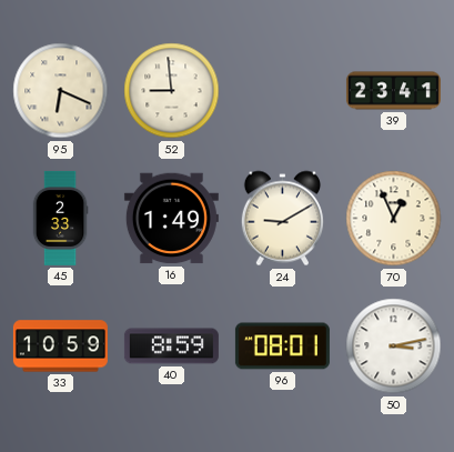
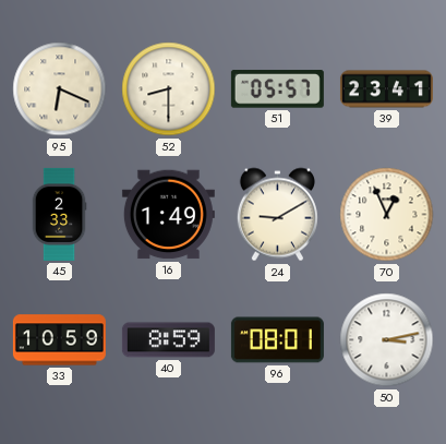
52: 8:59 -> 8:30
51: none -> 05:57
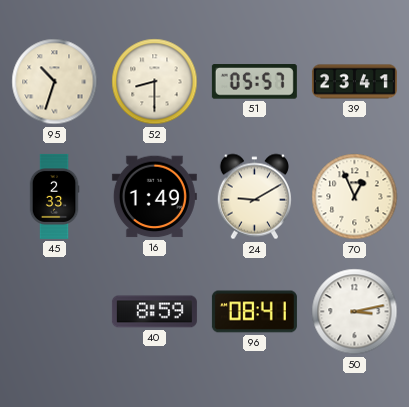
95: 6:19 -> 10:33
33: 10:59 -> none
96: 08:01 -> 08:41
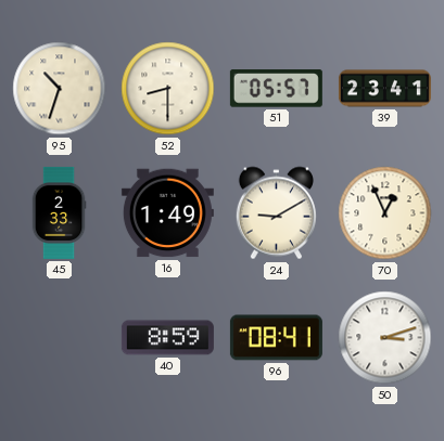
50: 3:13 -> 3:12
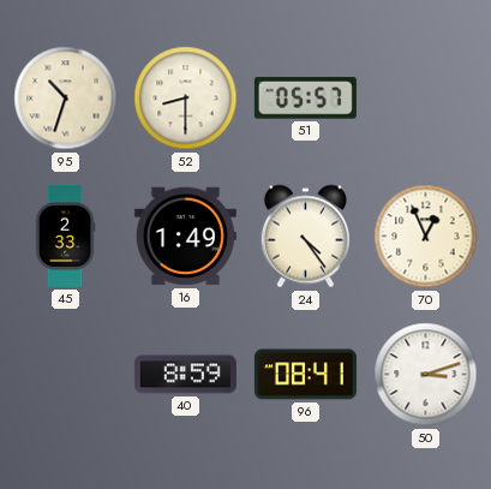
39: 23:41 -> none
24: 9:10 -> 4:24
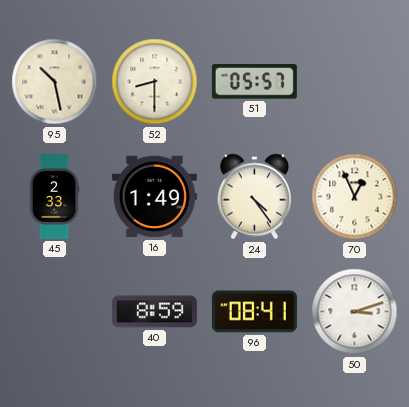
95: 10:33 -> 10:28
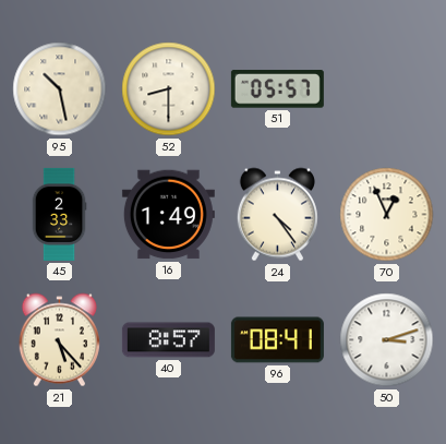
21: none -> 5:23
40: 8:59 -> 8:57
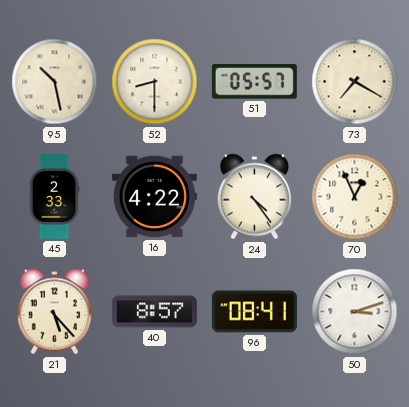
73: none -> 7:20
16: 1:49 -> 4:22
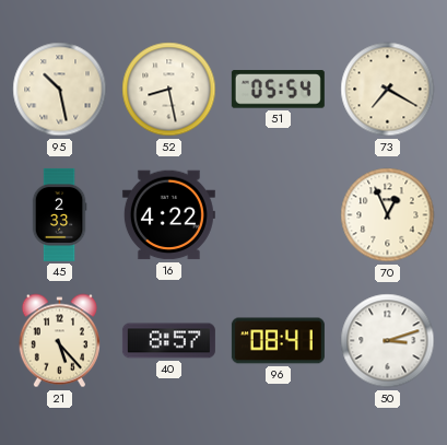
52: 8:30 -> 8:28
51: 05:57 -> 05:54
24: 4:24 -> none
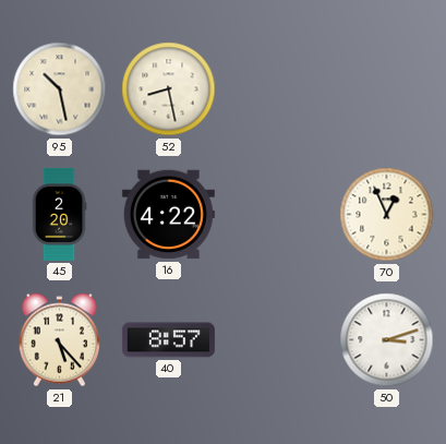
51: 05:54 -> none
73: 7:20 -> none
45: 2:33 -> 2:20
96: 08:41 -> none
